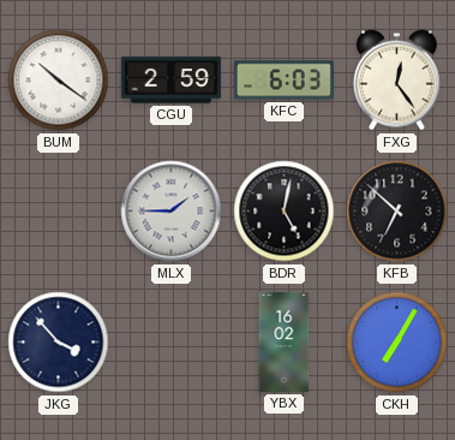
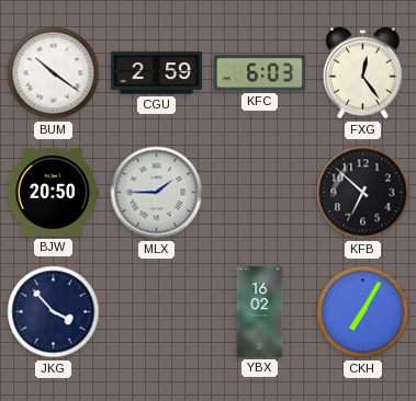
BJW: none -> 20:50
BDR: 5:02 -> none
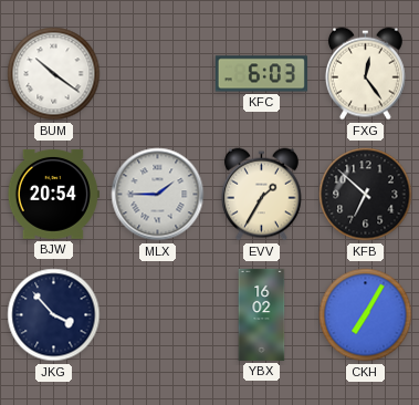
CGU: 2:59 -> none
BJW: 20:50 -> 20:54
EVV: none -> 1:35
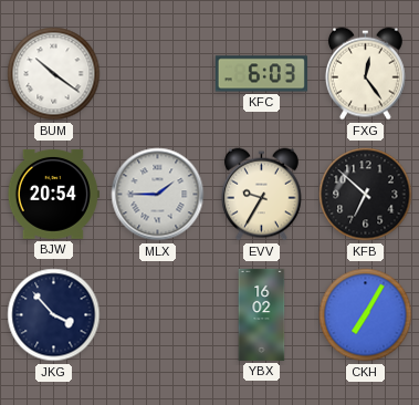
EVV: 1:35 -> 9:35
